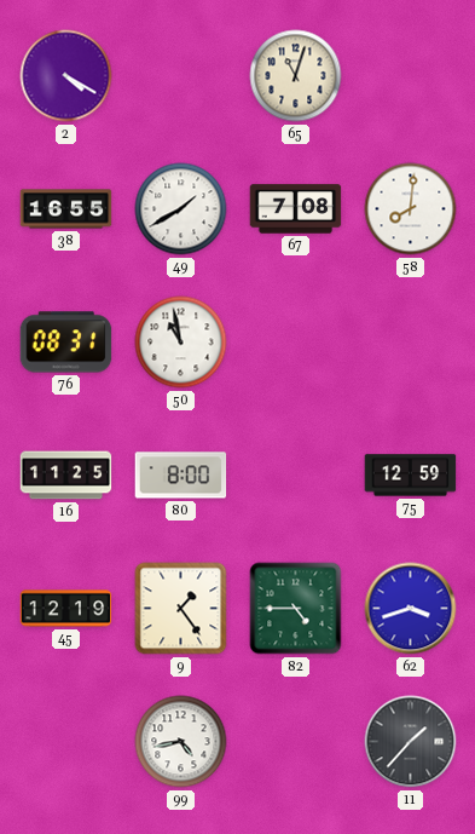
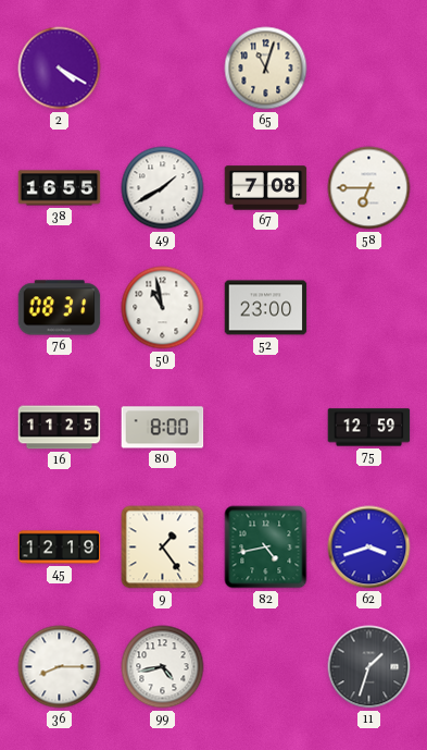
58: 8:01 -> 6:45
52: none -> 23:00
82: 4:45 -> 4:43
36: none -> 8:15
11: 1:37 -> 1:33
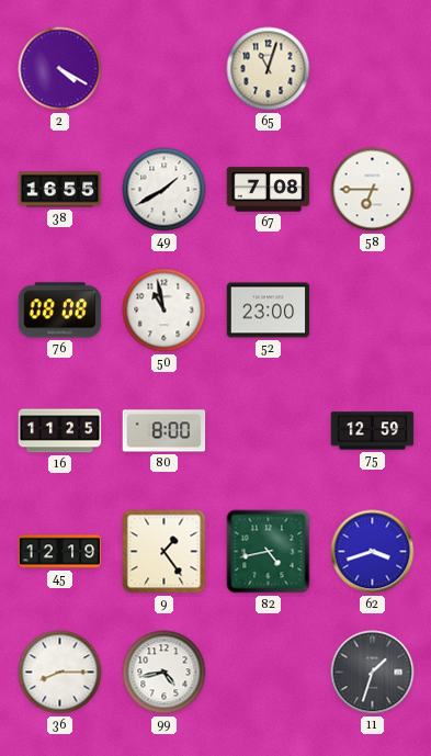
76: 08:31 -> 08:08
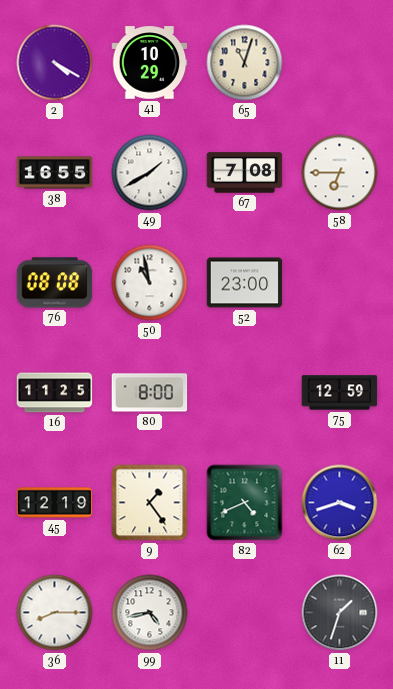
41: none -> 10:29
82: 4:43 -> 4:41
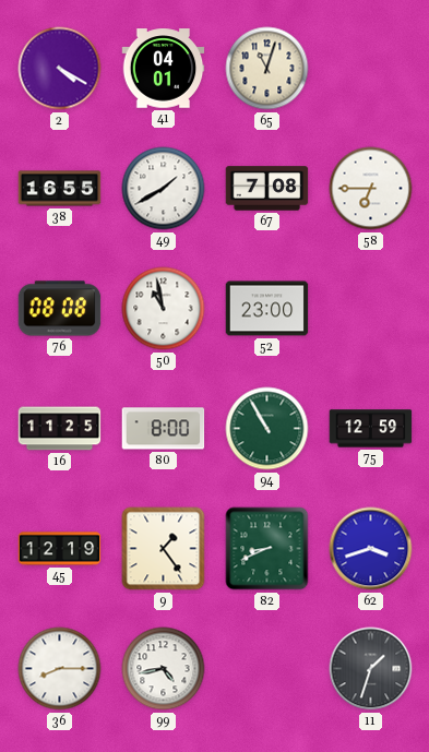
41: 10:29 -> 04:01
94: none -> 10:55
82: 4:41 -> 8:41
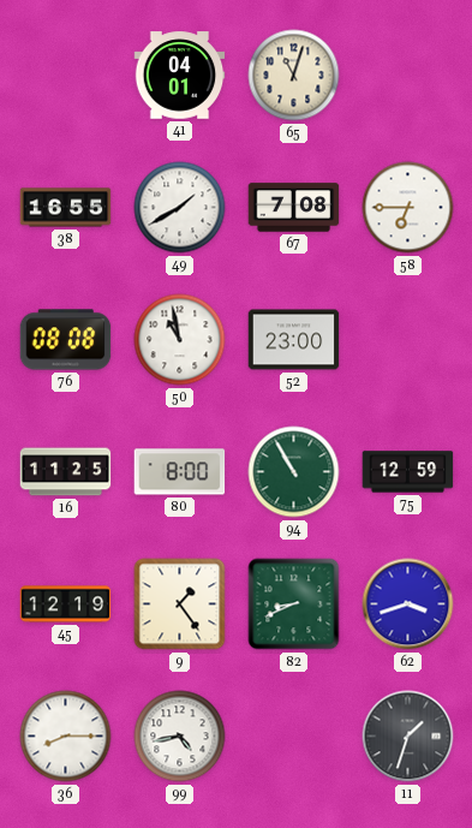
2: 4:20 -> none
